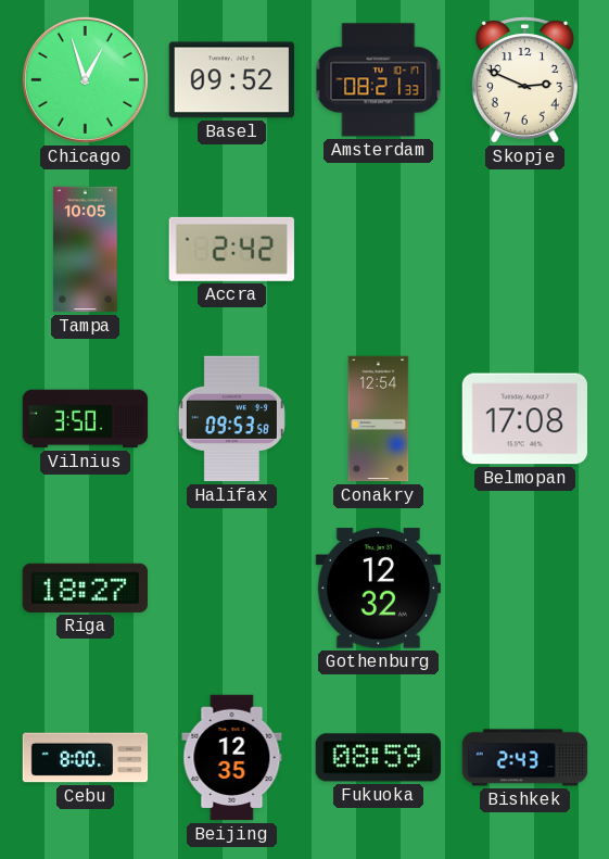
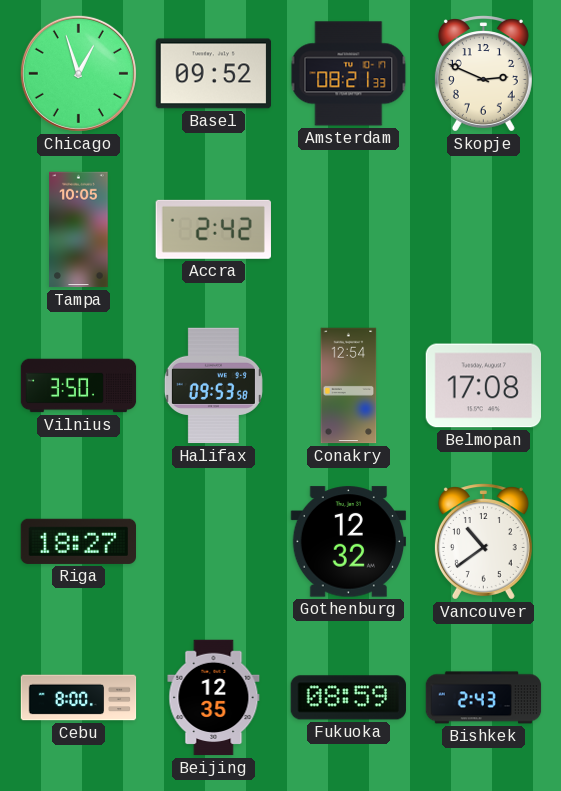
Vancouver: none -> 10:39
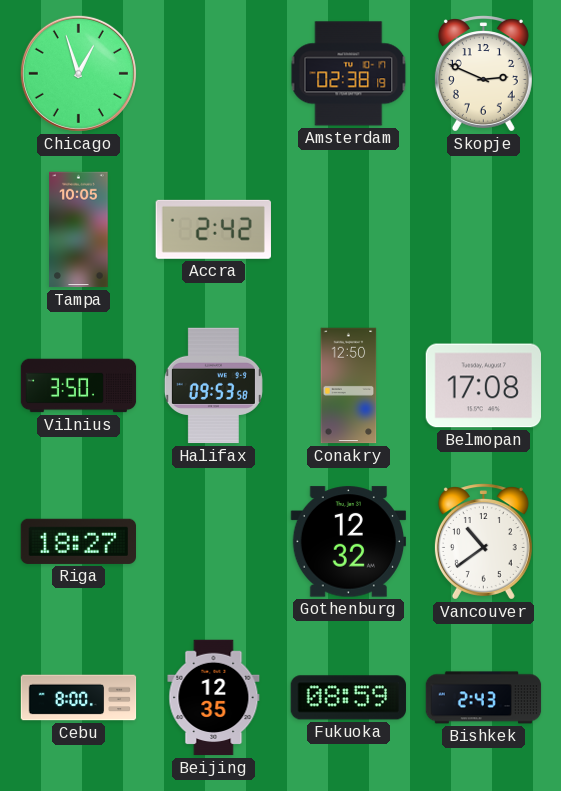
Basel: 09:52 -> none
Amsterdam: 08:21 -> 02:38
Conakry: 12:54 -> 12:50
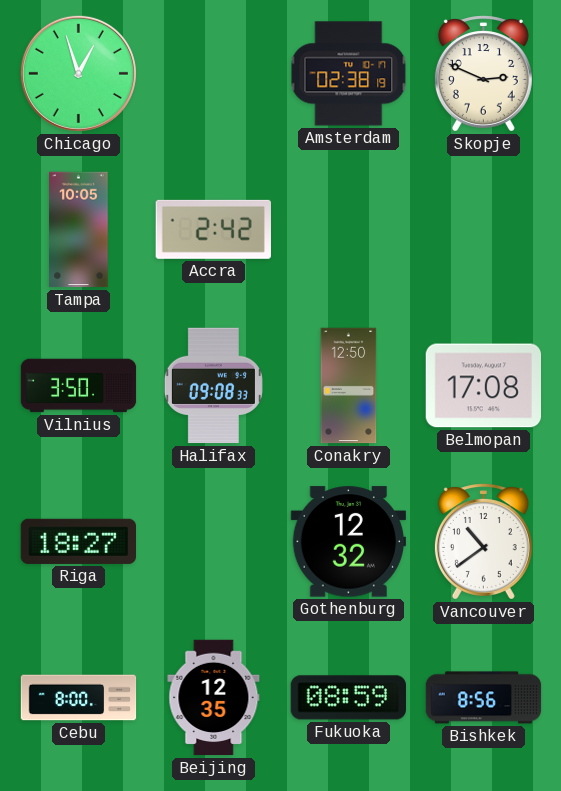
Halifax: 09:53 -> 09:08
Bishkek: 2:43 -> 8:56
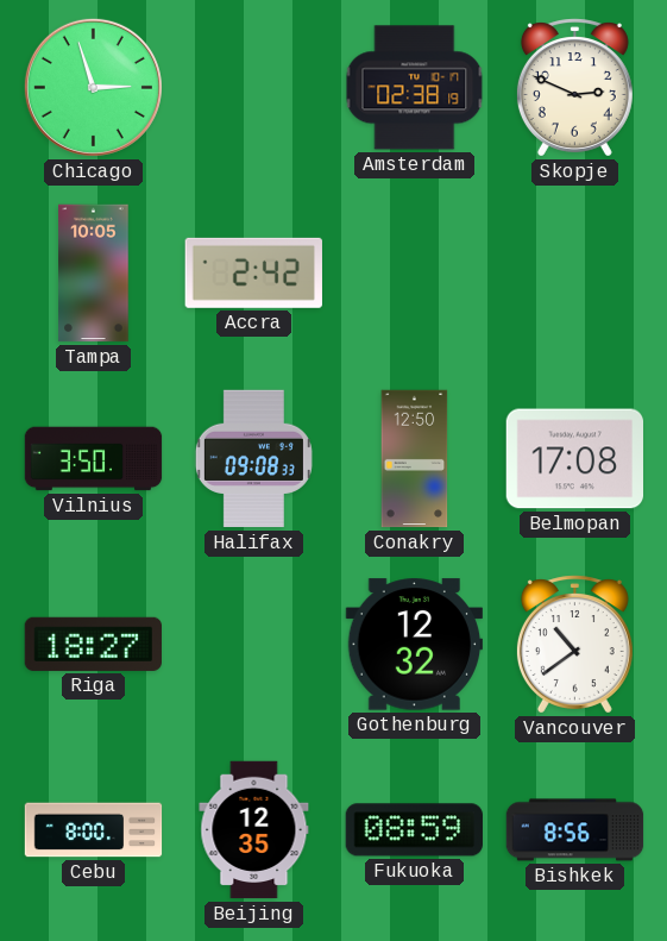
Chicago: 12:57 -> 2:57
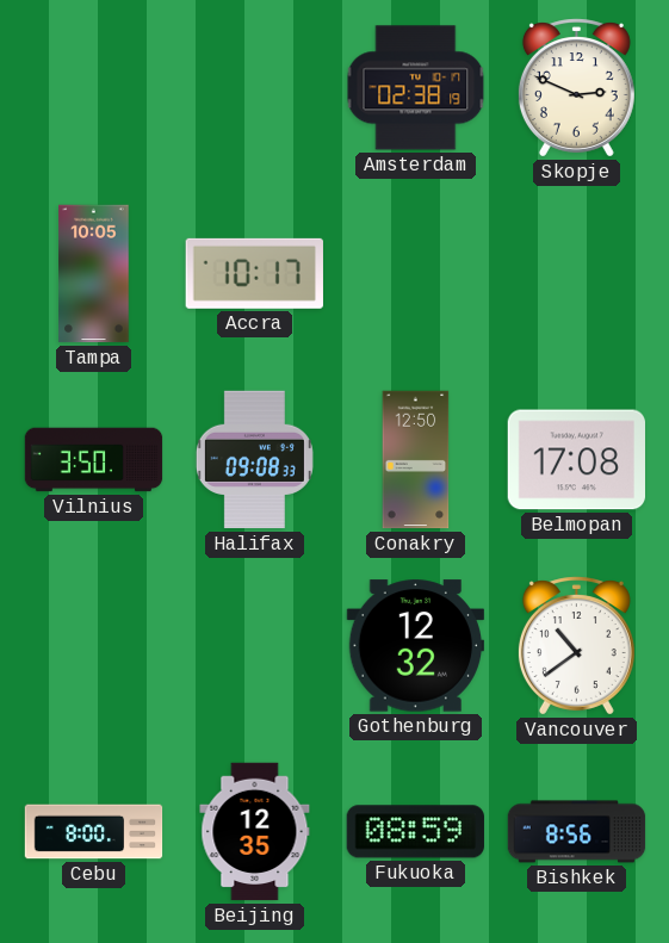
Chicago: 2:57 -> none
Accra: 2:42 -> 10:17
Riga: 18:27 -> none
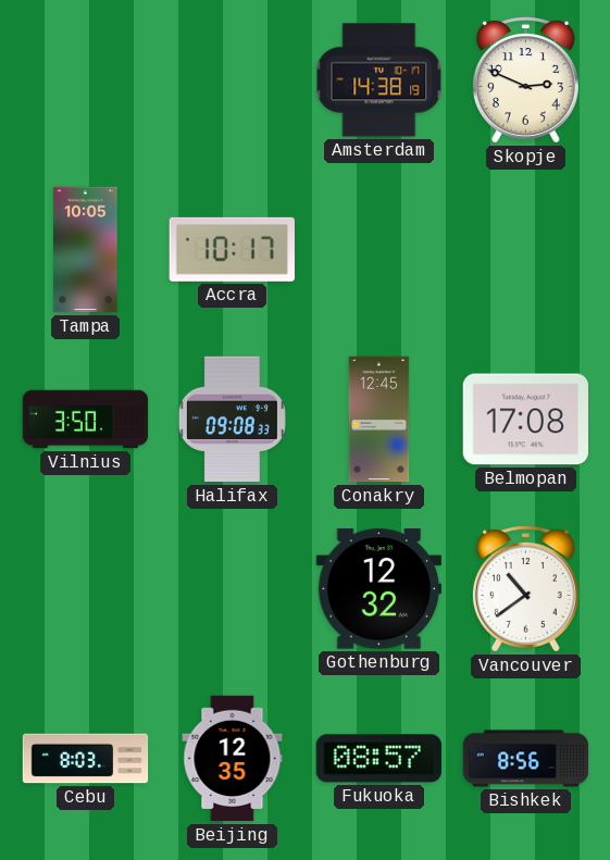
Amsterdam: 02:38 -> 14:38
Conakry: 12:50 -> 12:45
Cebu: 8:00 -> 8:03
Fukuoka: 08:59 -> 08:57
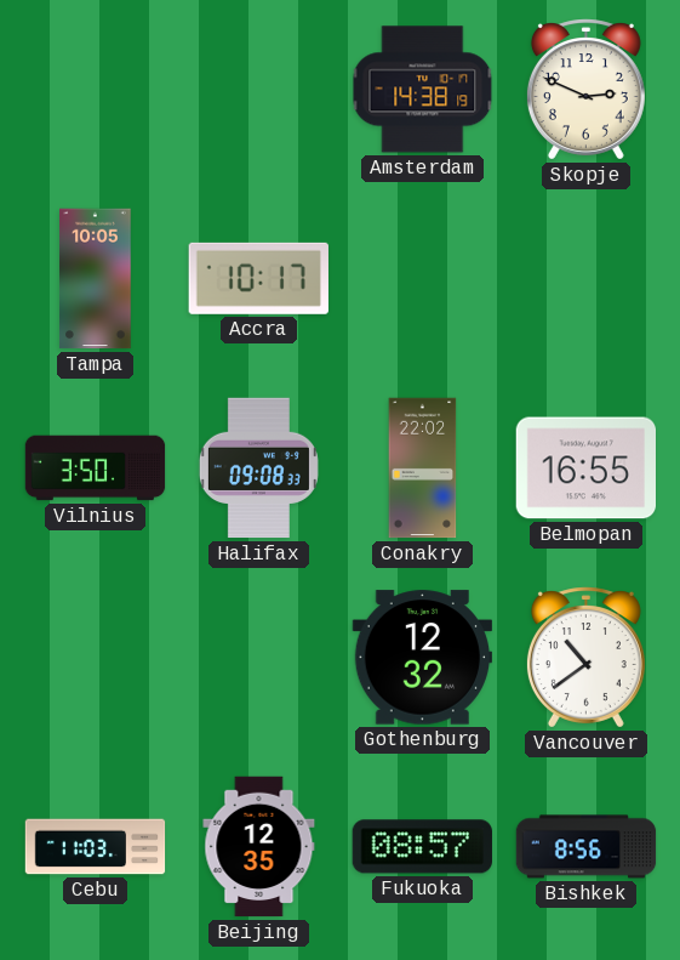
Conakry: 12:45 -> 22:02
Belmopan: 17:08 -> 16:55
Cebu: 8:03 -> 11:03
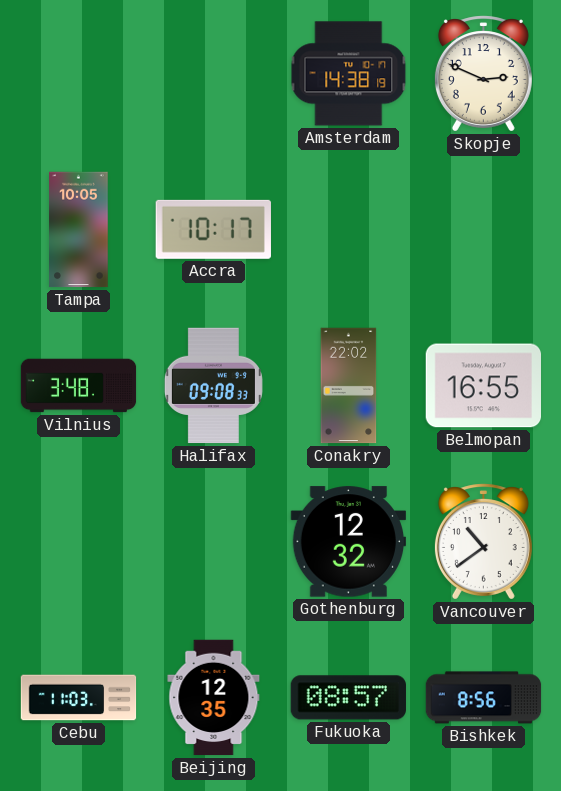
Vilnius: 3:50 -> 3:48
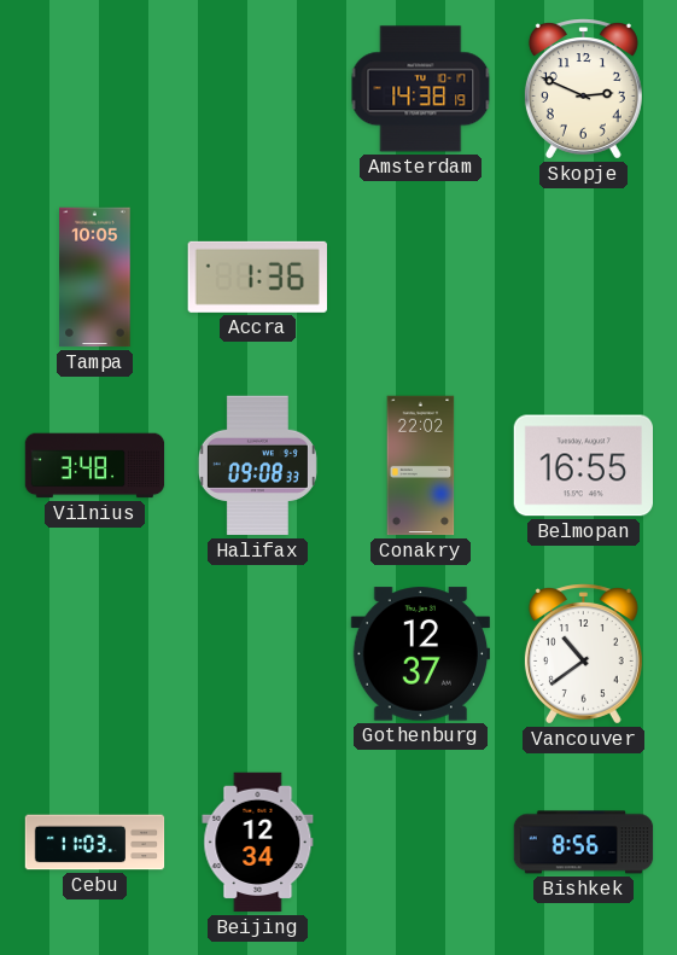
Accra: 10:17 -> 1:36
Gothenburg: 12:32 -> 12:37
Beijing: 12:35 -> 12:34
Fukuoka: 08:57 -> none
